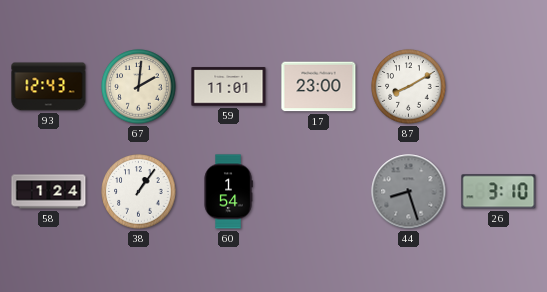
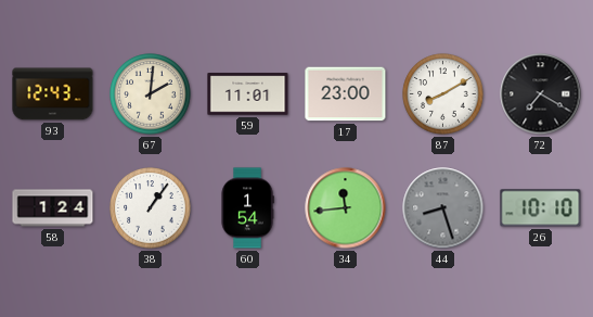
72: none -> 7:20
34: none -> 11:44
26: 3:10 -> 10:10
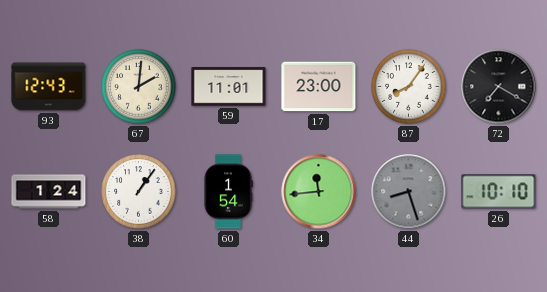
87: 8:10 -> 8:06
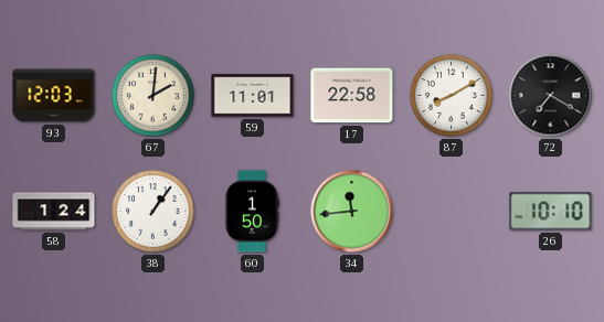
93: 12:43 -> 12:03
17: 23:00 -> 22:58
87: 8:06 -> 8:10
60: 1:54 -> 1:50
44: 8:27 -> none
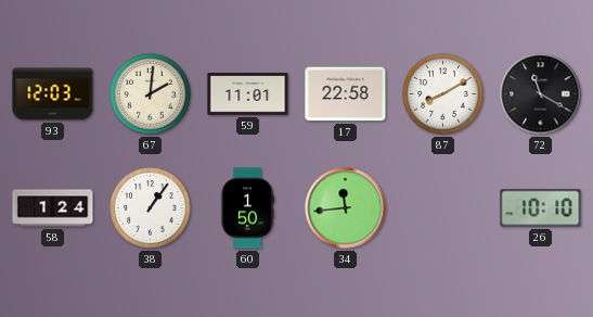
72: 7:20 -> 11:20
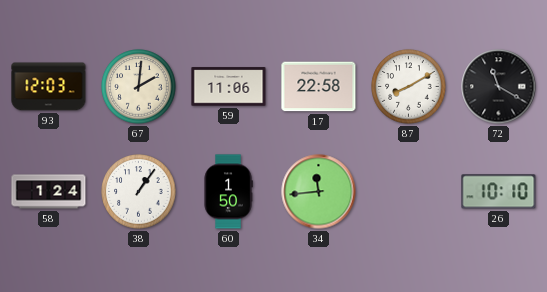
59: 11:01 -> 11:06
